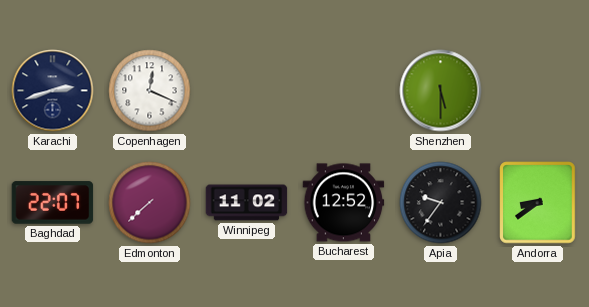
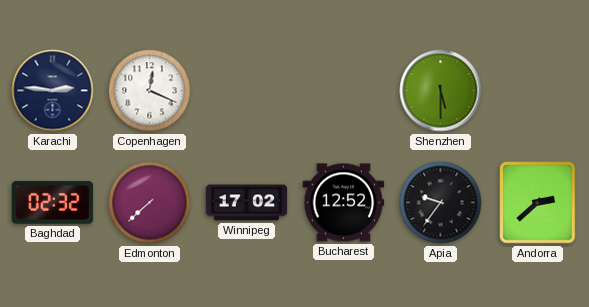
Karachi: 2:42 -> 2:46
Baghdad: 22:07 -> 02:32
Winnipeg: 11:02 -> 17:02
Andorra: 8:39 -> 2:38
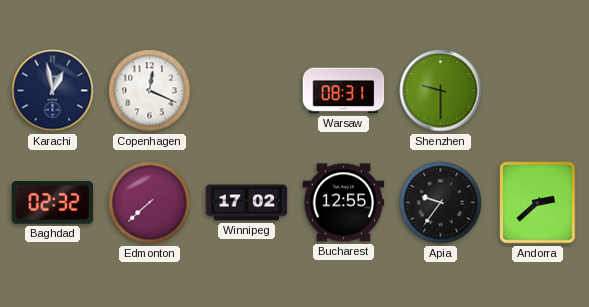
Karachi: 2:46 -> 12:58
Warsaw: none -> 08:31
Shenzhen: 5:30 -> 9:30
Bucharest: 12:52 -> 12:55
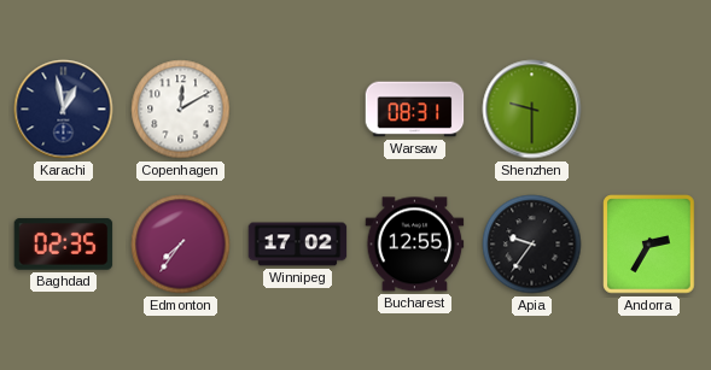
Copenhagen: 12:19 -> 12:10
Baghdad: 02:32 -> 02:35
Edmonton: 7:38 -> 7:36
Andorra: 2:38 -> 2:35
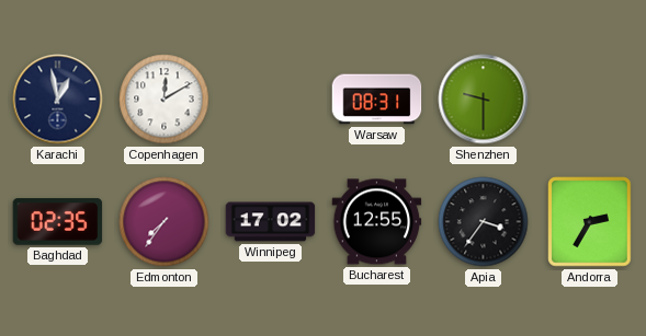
Apia: 9:36 -> 3:36
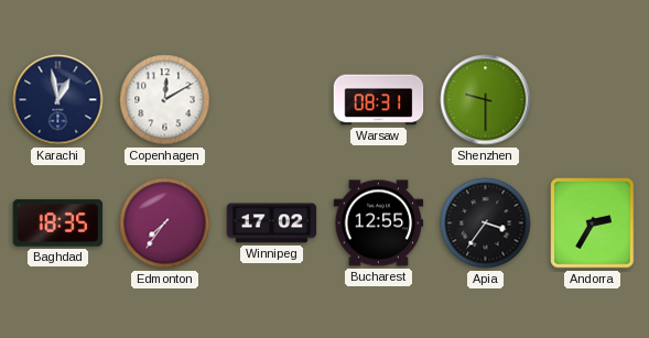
Baghdad: 02:35 -> 18:35
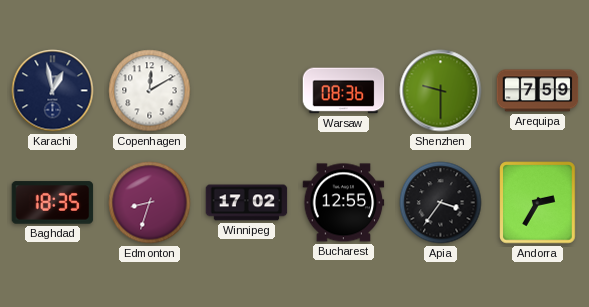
Warsaw: 08:31 -> 08:36
Arequipa: none -> 7:59
Edmonton: 7:36 -> 8:33
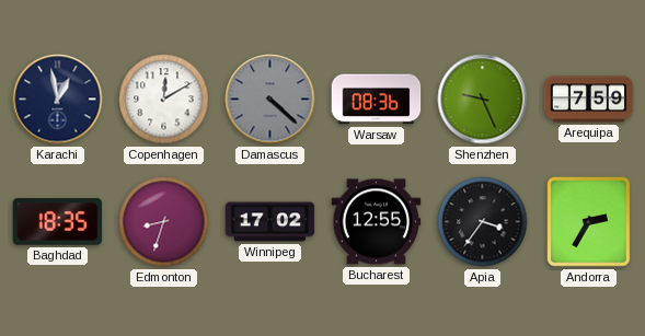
Damascus: none -> 4:22
Shenzhen: 9:30 -> 9:26
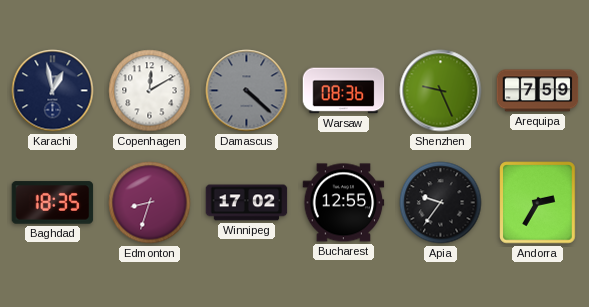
Apia: 3:36 -> 9:36
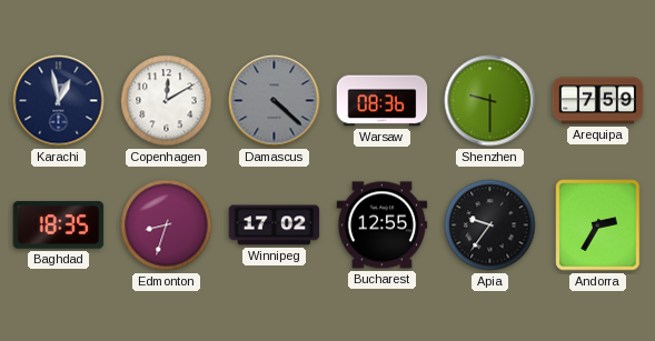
Shenzhen: 9:26 -> 9:30
